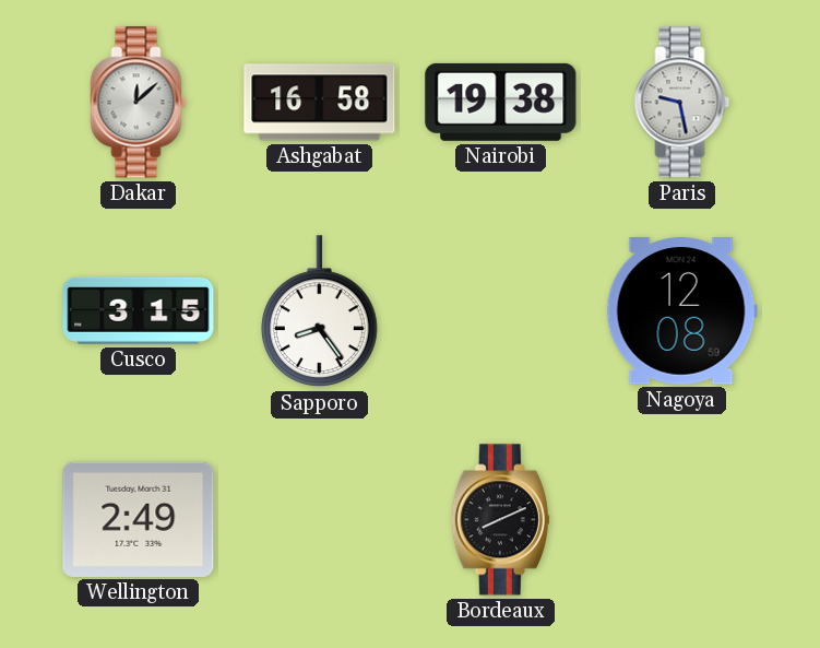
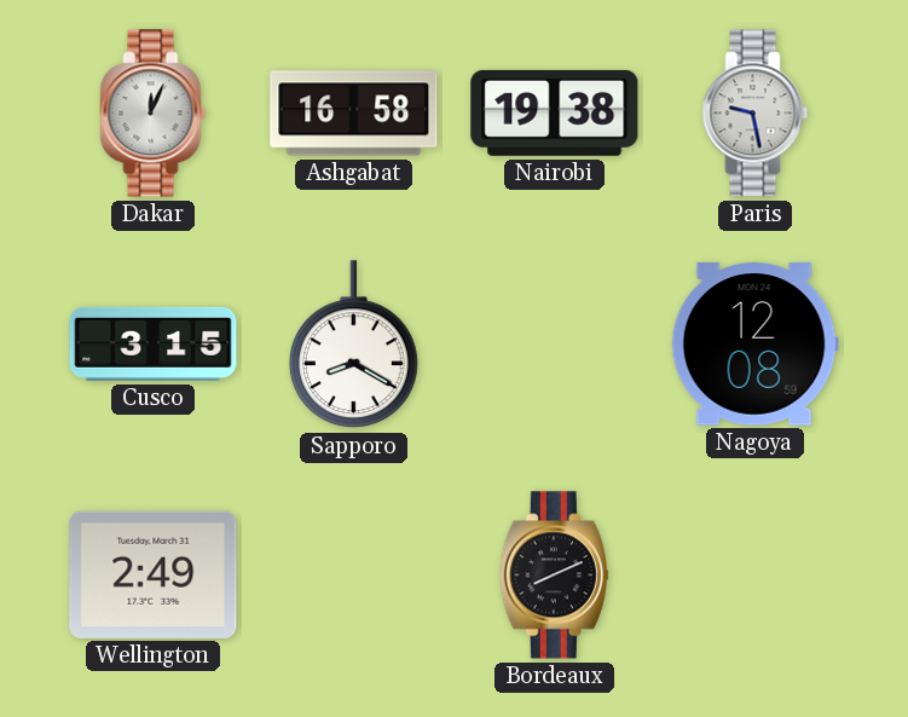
Dakar: 12:08 -> 12:04
Sapporo: 8:24 -> 8:20
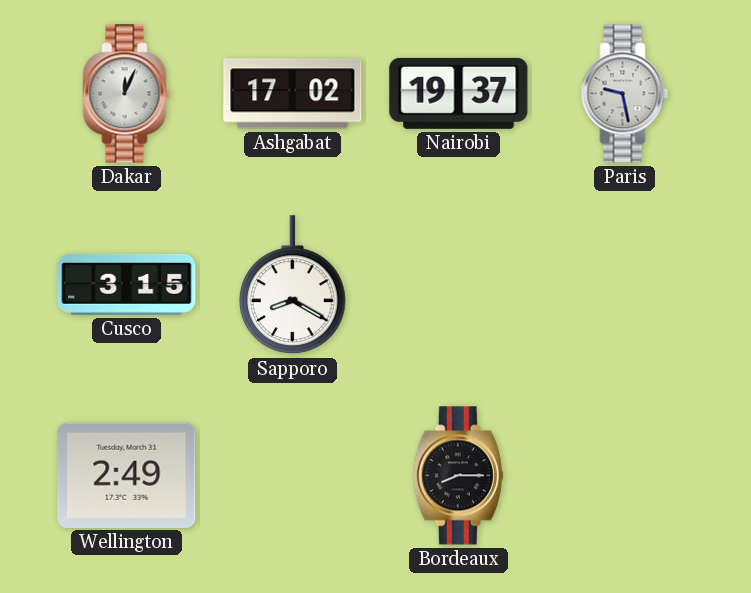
Ashgabat: 16:58 -> 17:02
Nairobi: 19:38 -> 19:37
Nagoya: 12:08 -> none
Bordeaux: 8:11 -> 8:15
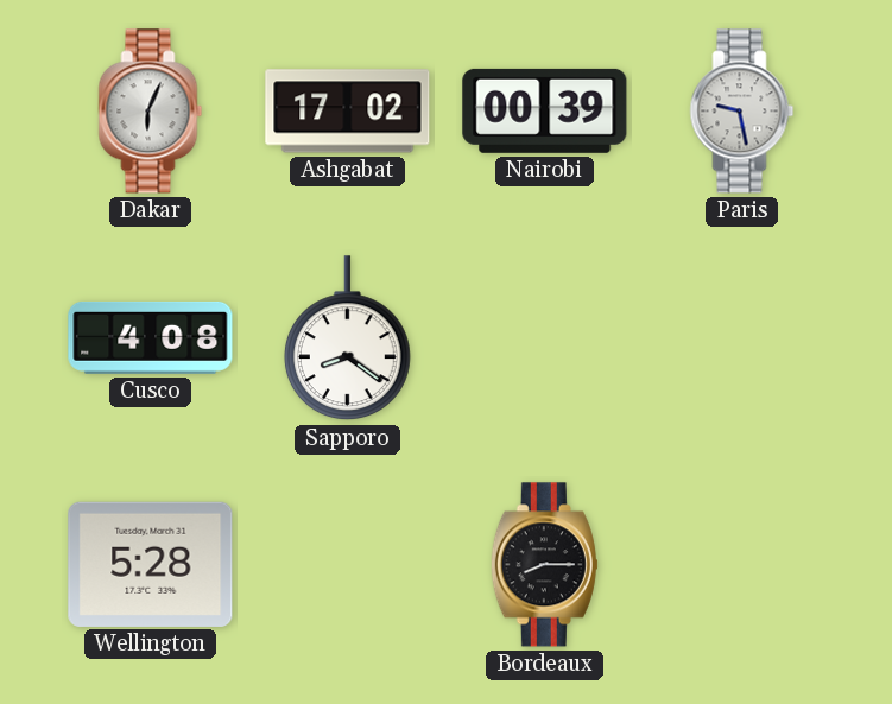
Dakar: 12:04 -> 6:04
Nairobi: 19:37 -> 00:39
Cusco: 3:15 -> 4:08
Sapporo: 8:20 -> 8:21
Wellington: 2:49 -> 5:28
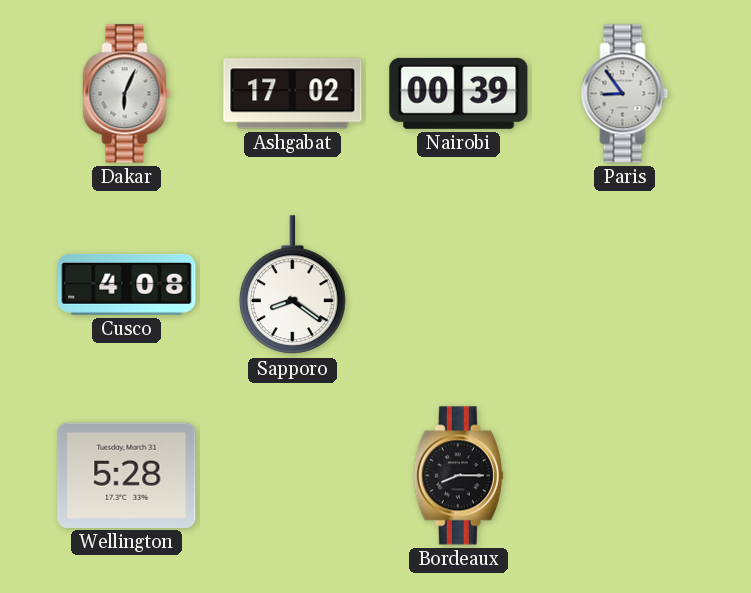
Paris: 9:28 -> 8:54
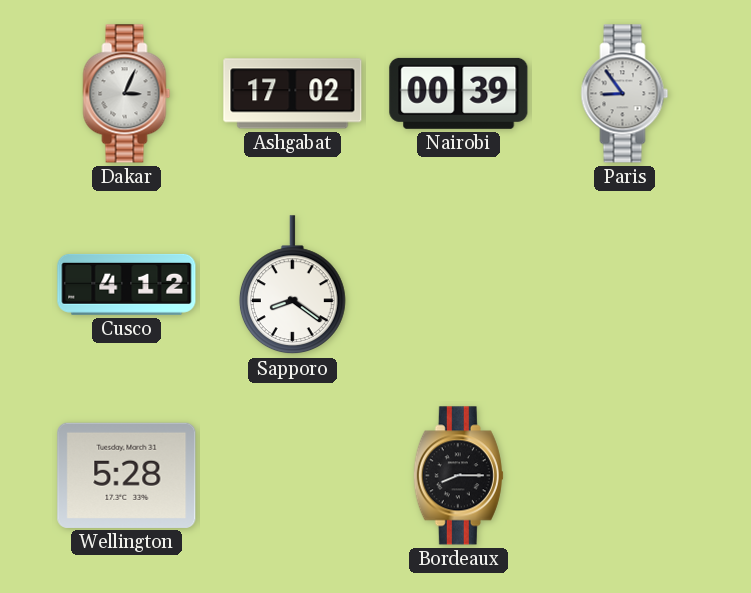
Dakar: 6:04 -> 3:04
Cusco: 4:08 -> 4:12
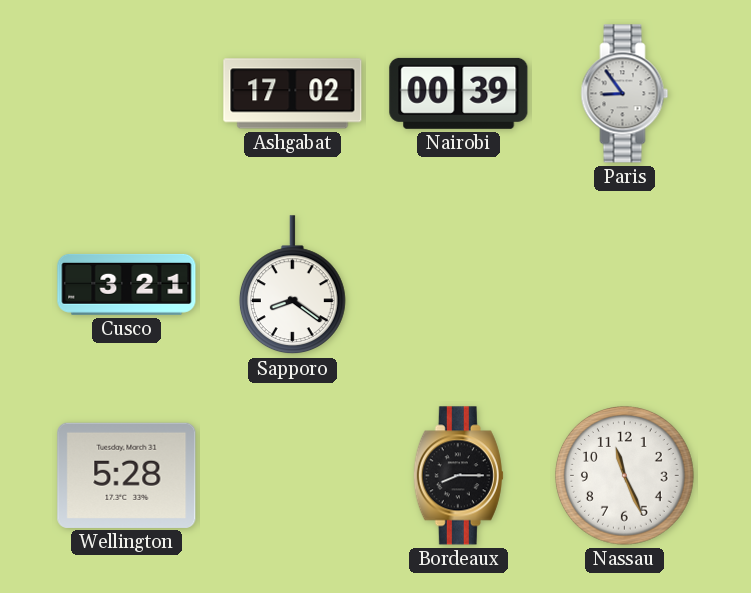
Dakar: 3:04 -> none
Cusco: 4:12 -> 3:21
Nassau: none -> 11:26
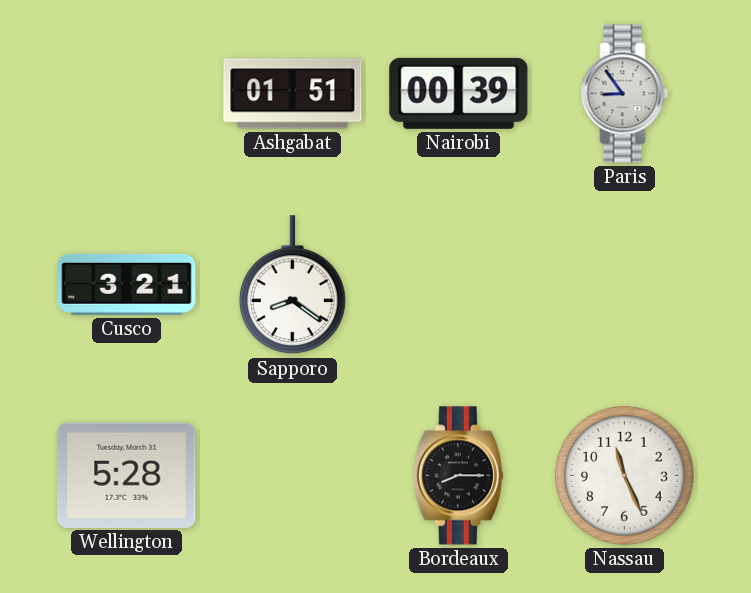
Ashgabat: 17:02 -> 01:51
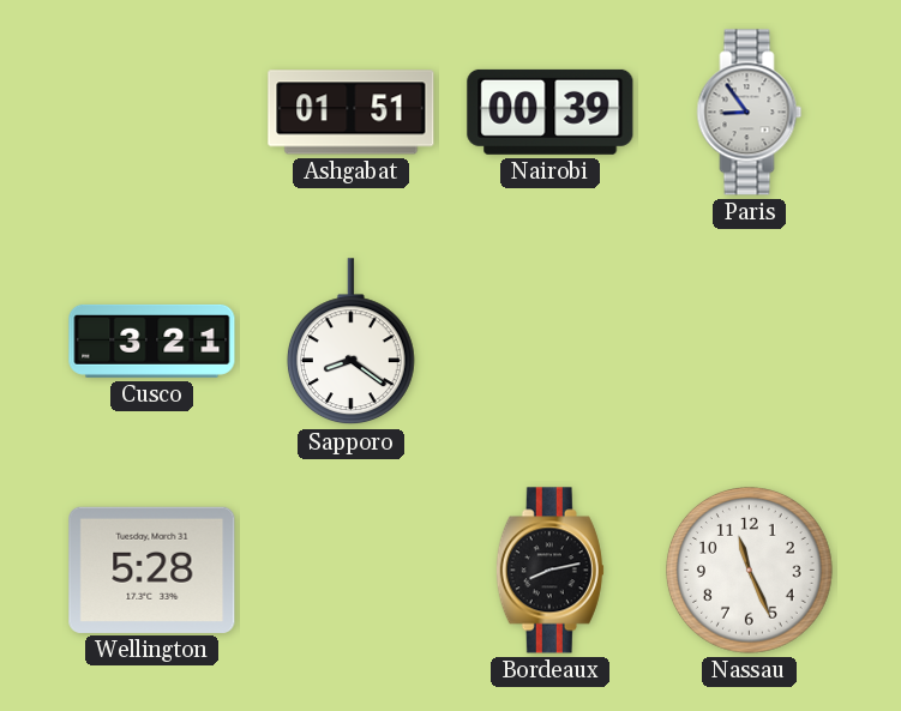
Bordeaux: 8:15 -> 8:13
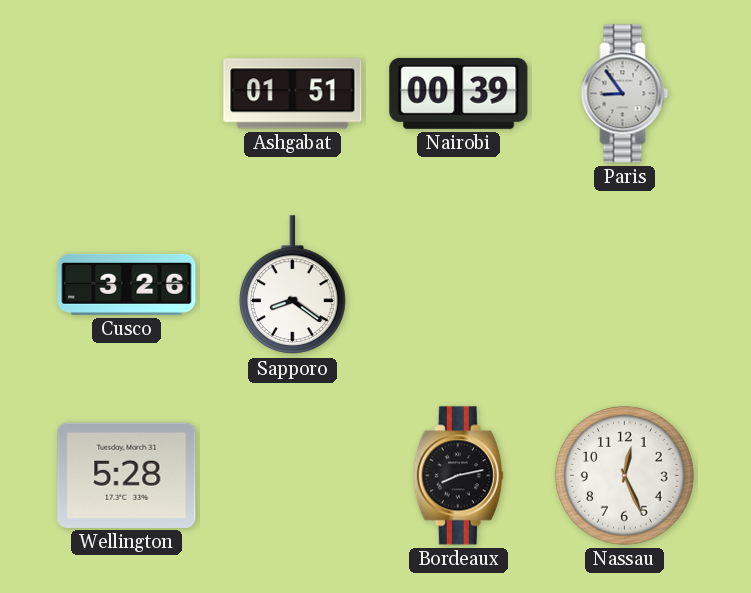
Cusco: 3:21 -> 3:26
Nassau: 11:26 -> 12:26
